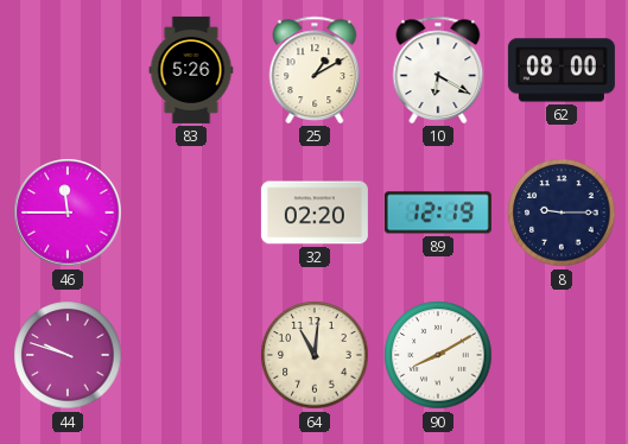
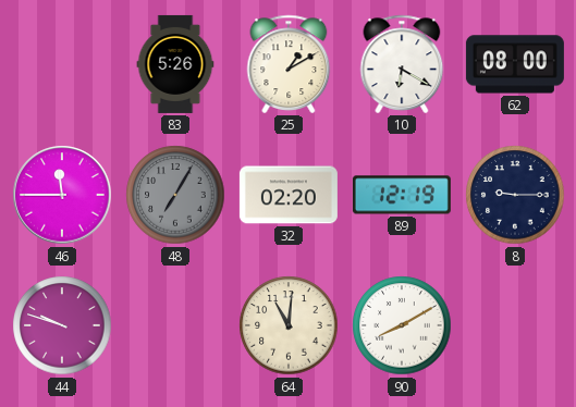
48: none -> 7:05
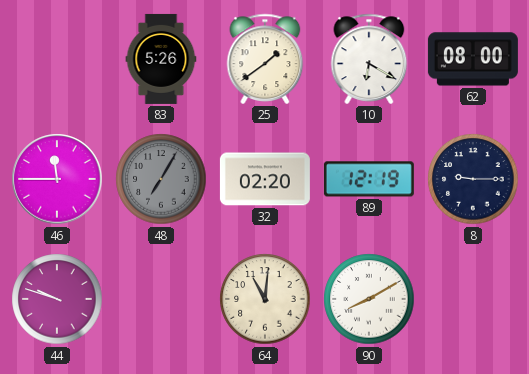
25: 1:10 -> 1:39
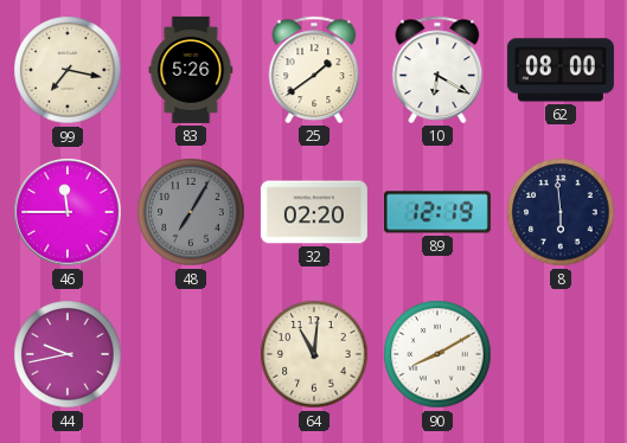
99: none -> 7:17
8: 9:15 -> 5:59
44: 9:48 -> 9:43
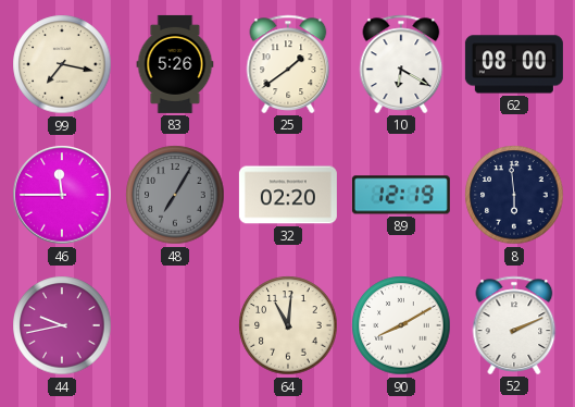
52: none -> 2:11
